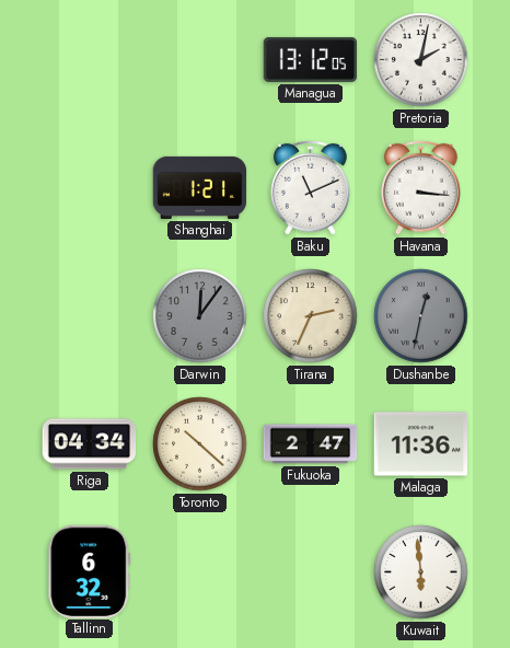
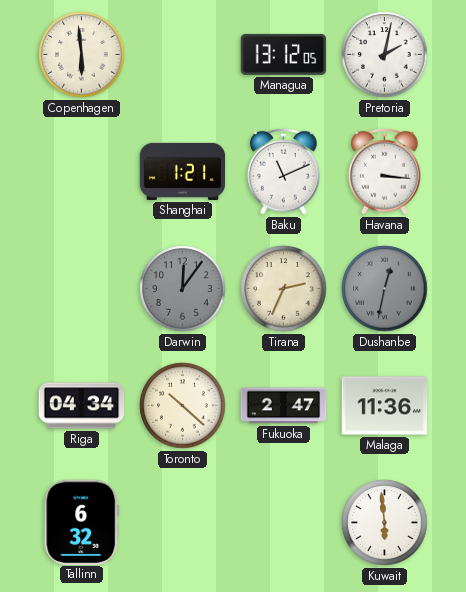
Copenhagen: none -> 5:59
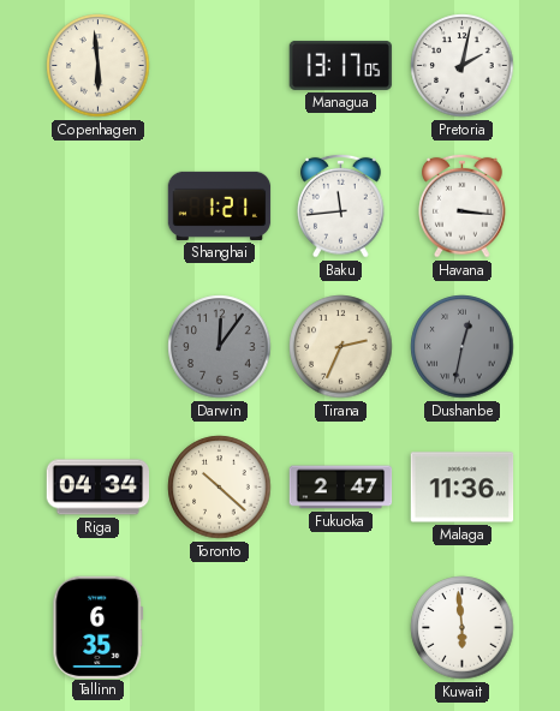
Managua: 13:12 -> 13:17
Baku: 11:11 -> 11:44
Tallinn: 6:32 -> 6:35
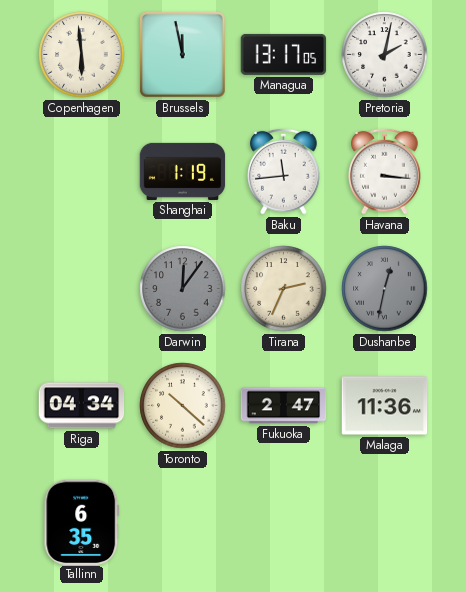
Brussels: none -> 11:58
Shanghai: 1:21 -> 1:19
Kuwait: 5:59 -> none
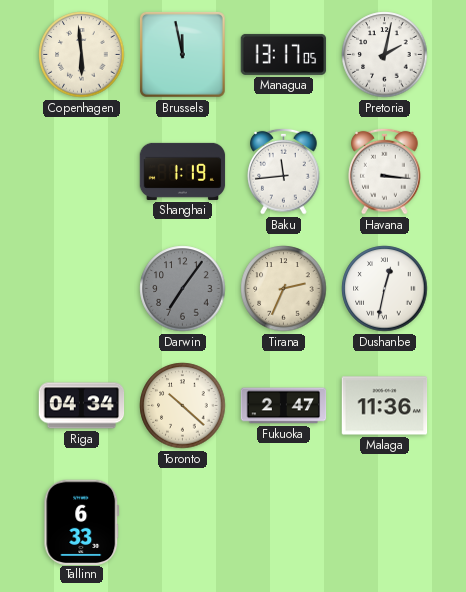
Darwin: 12:06 -> 7:06
Dushanbe dial: grey -> white
Tallinn: 6:35 -> 6:33
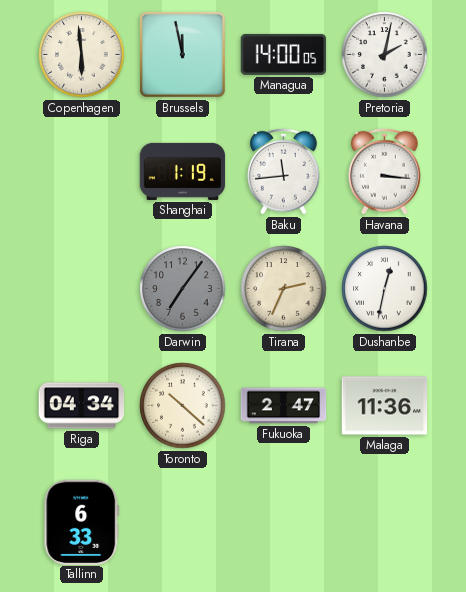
Managua: 13:17 -> 14:00
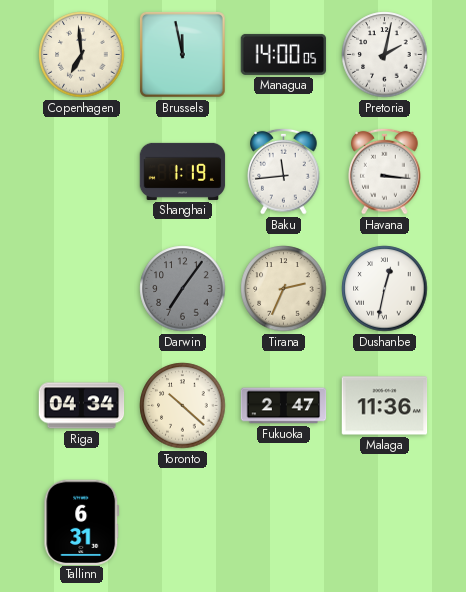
Copenhagen: 5:59 -> 6:59
Tallinn: 6:33 -> 6:31
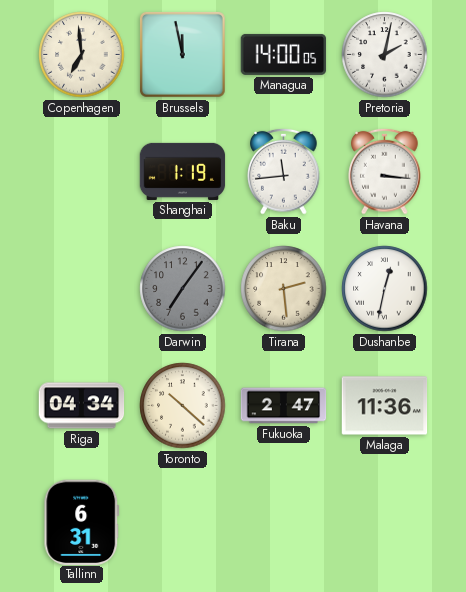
Tirana: 2:34 -> 2:29
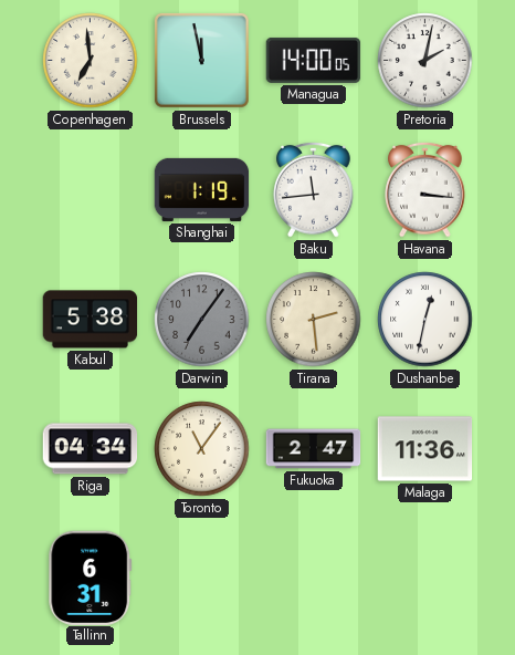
Kabul: none -> 5:38
Toronto: 10:22 -> 11:06
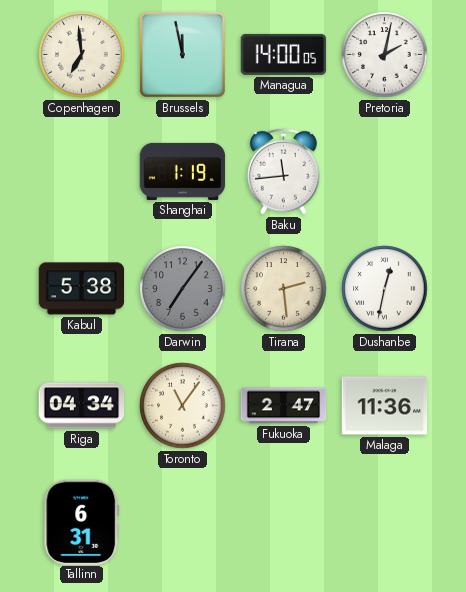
Havana: 3:16 -> none
